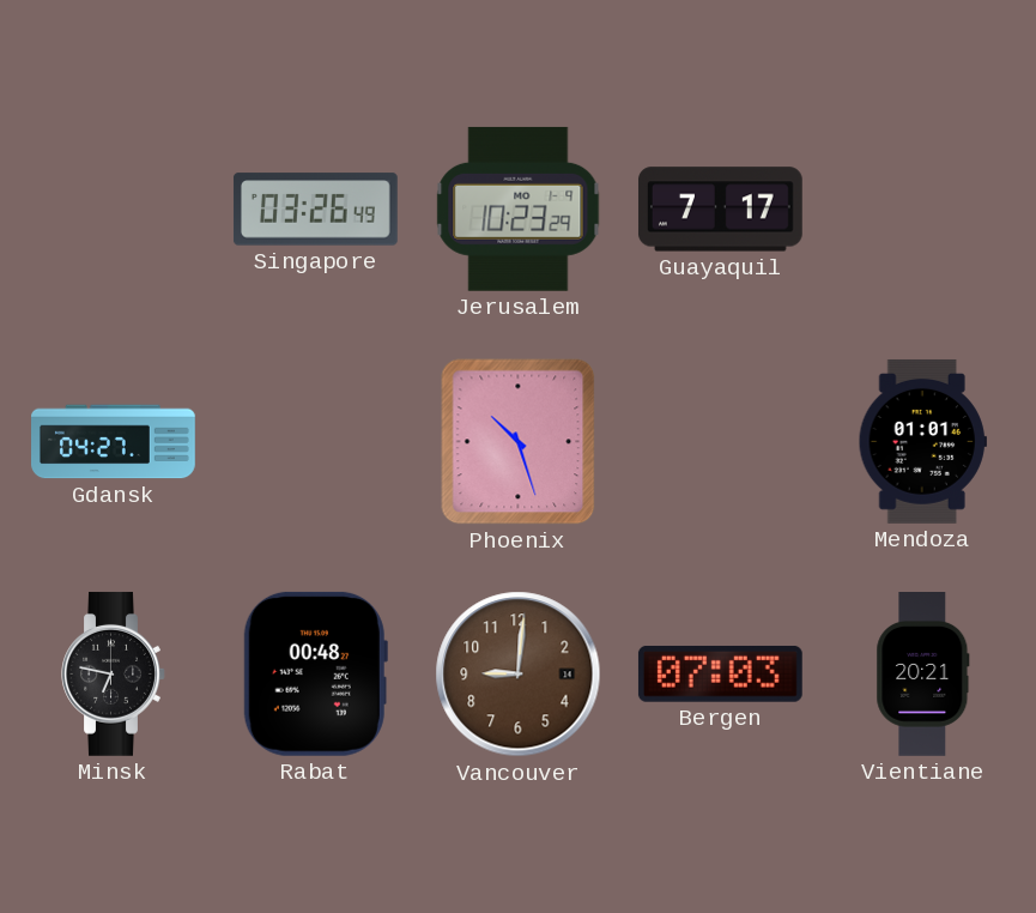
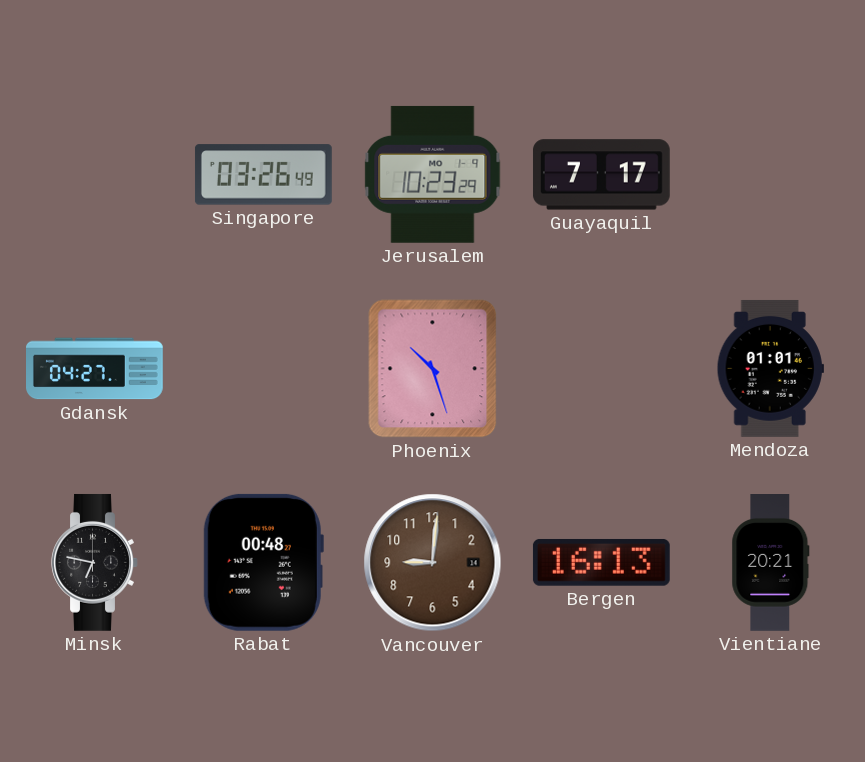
Bergen: 07:03 -> 16:13
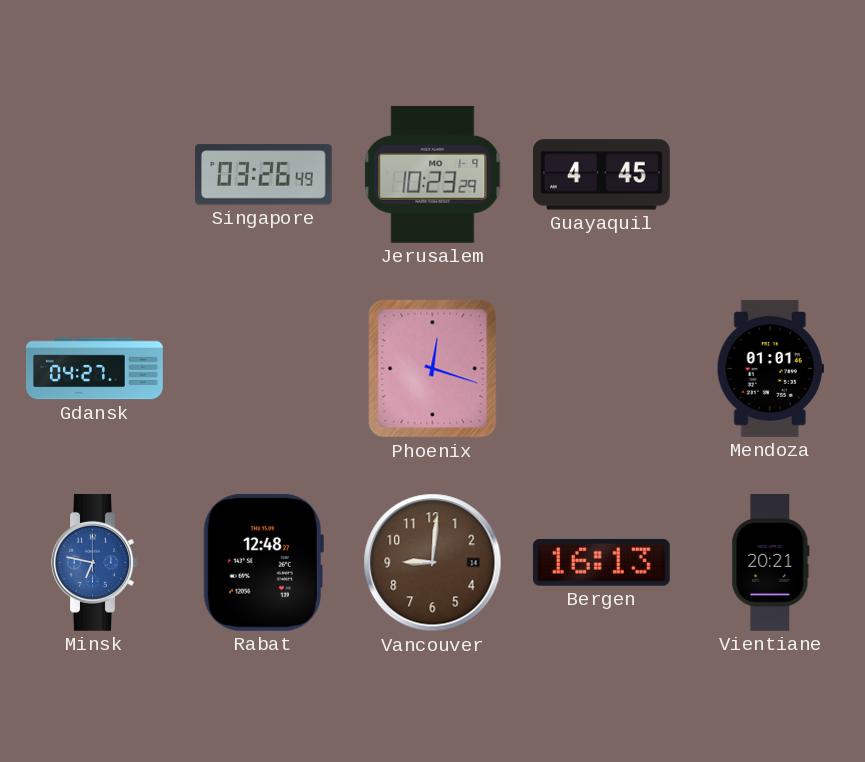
Guayaquil: 7:17 -> 4:45
Phoenix: 10:27 -> 12:18
Minsk dial: black -> blue
Rabat: 00:48 -> 12:48
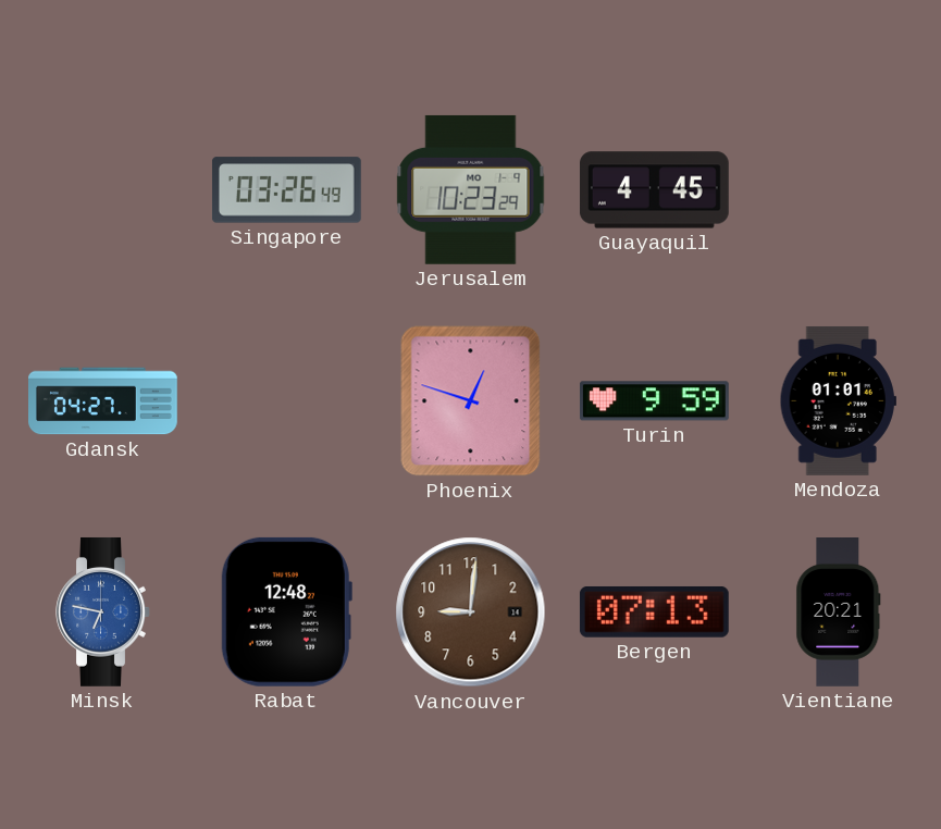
Phoenix: 12:18 -> 12:48
Turin: none -> 9:59
Bergen: 16:13 -> 07:13
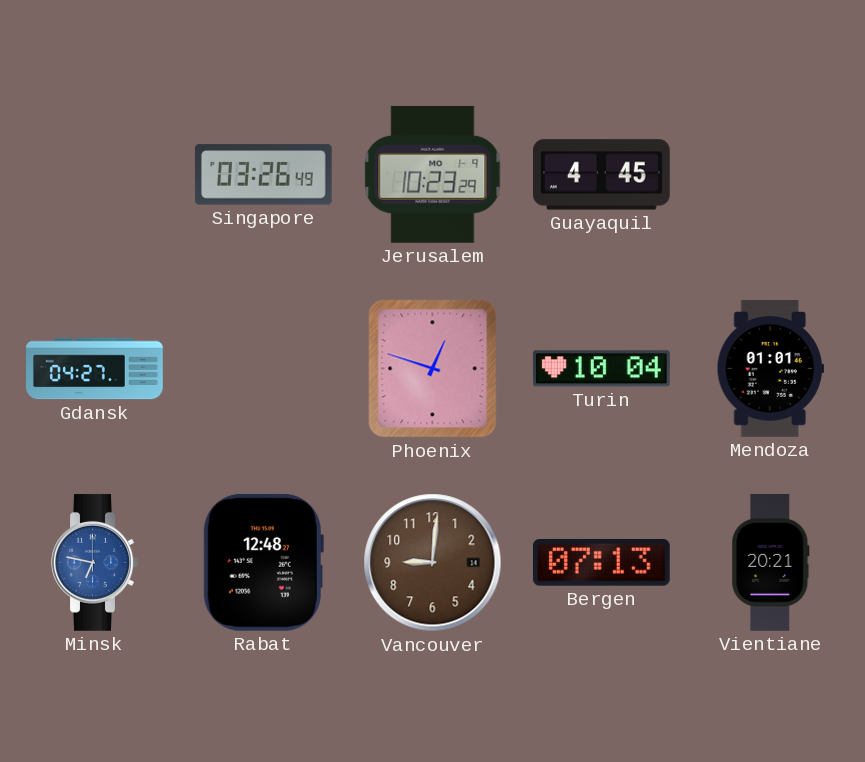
Turin: 9:59 -> 10:04
